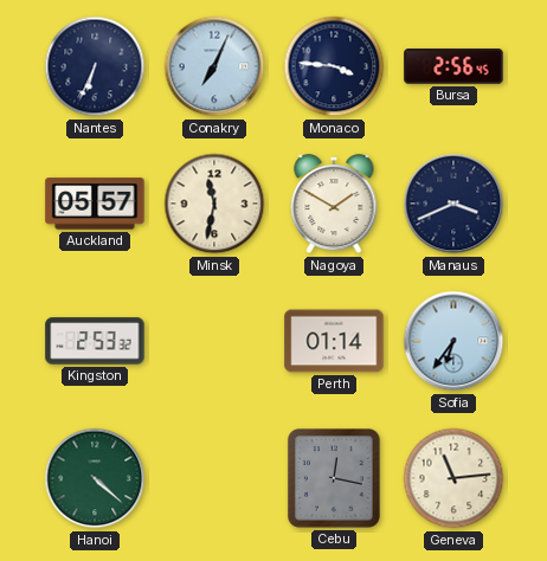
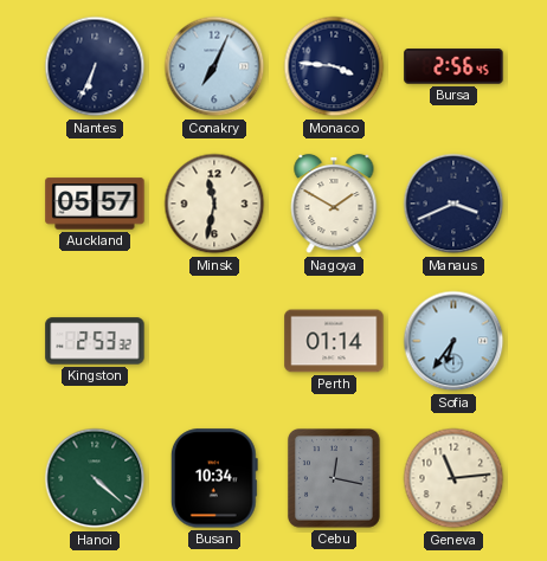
Busan: none -> 10:34
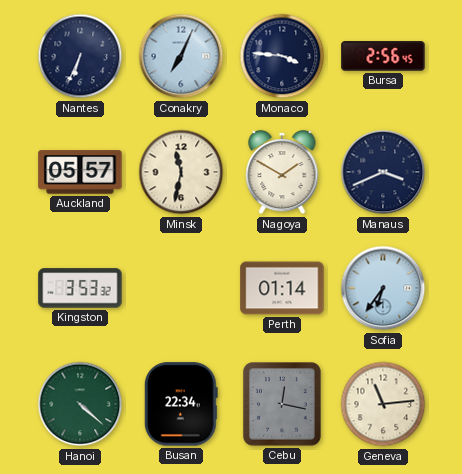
Kingston: 2:53 -> 3:53
Busan: 10:34 -> 22:34
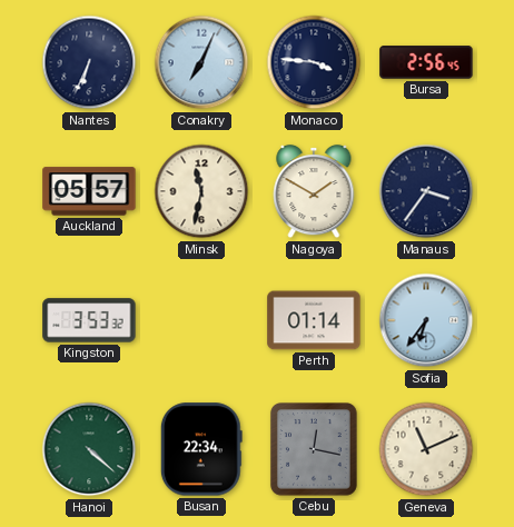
Manaus: 3:41 -> 3:36
Geneva: 11:14 -> 11:11
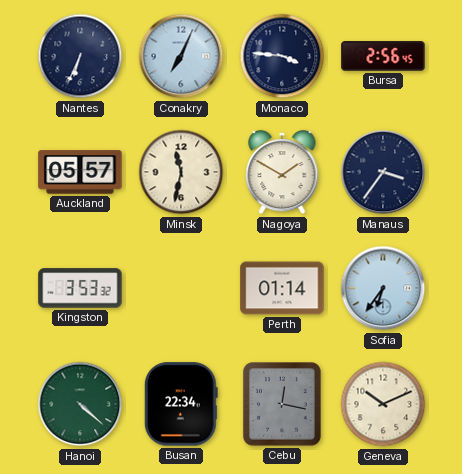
Geneva: 11:11 -> 10:11
